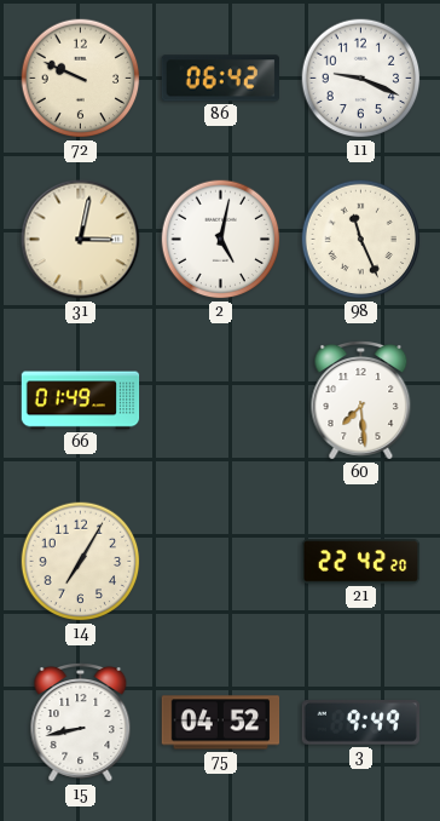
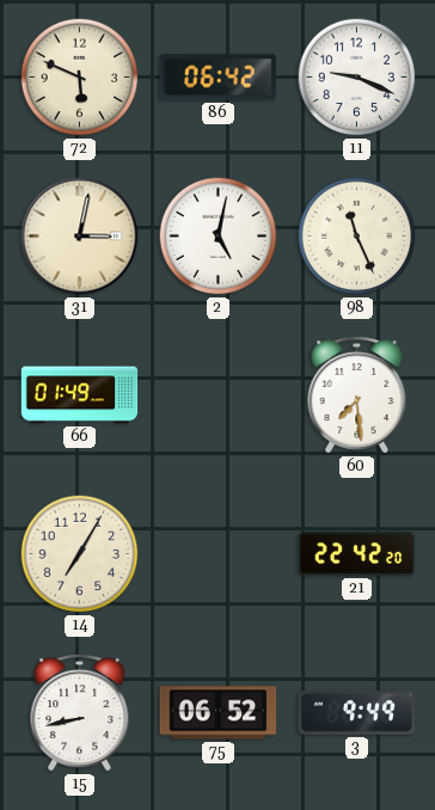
72: 9:49 -> 5:49
75: 04:52 -> 06:52
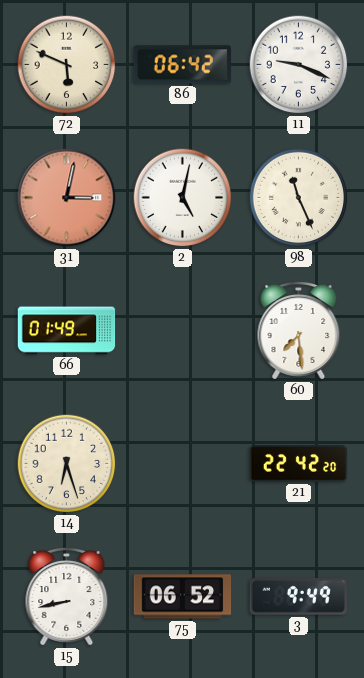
31 dial: cream -> salmon
14: 7:05 -> 6:27
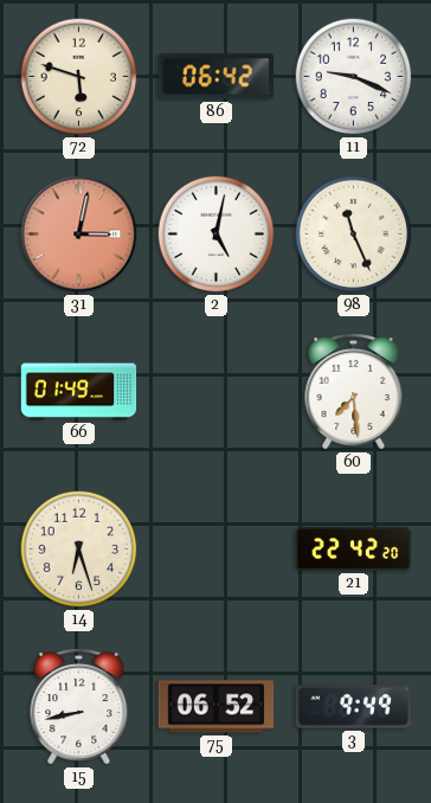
72: 5:49 -> 5:48
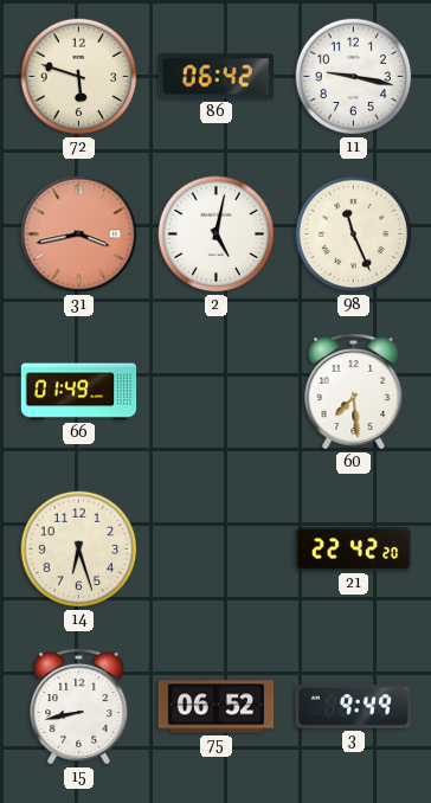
11: 9:19 -> 9:17
31: 3:02 -> 3:43
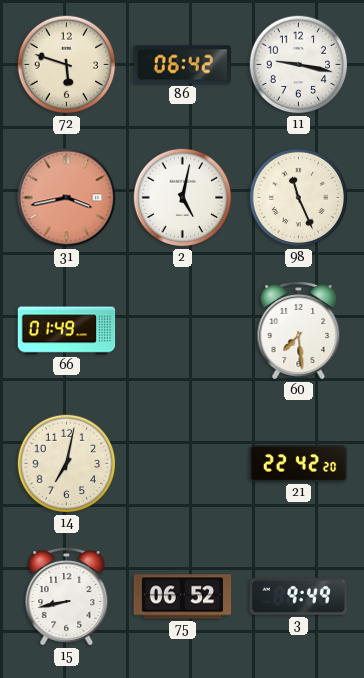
14: 6:27 -> 7:02
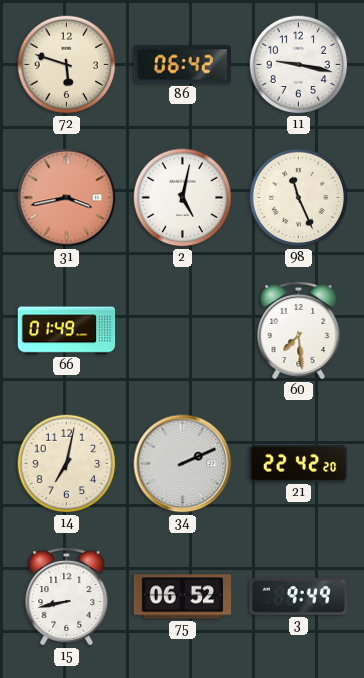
34: none -> 2:11
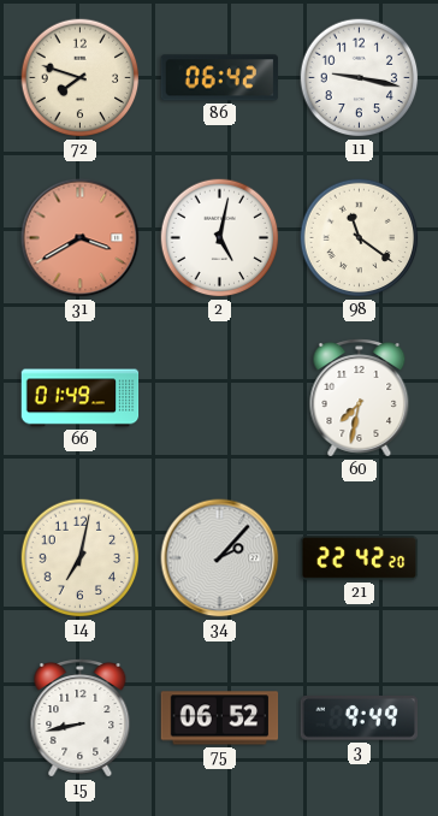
72: 5:48 -> 7:48
31: 3:43 -> 3:40
98: 11:26 -> 11:21
60: 7:29 -> 7:32
34: 2:11 -> 2:07
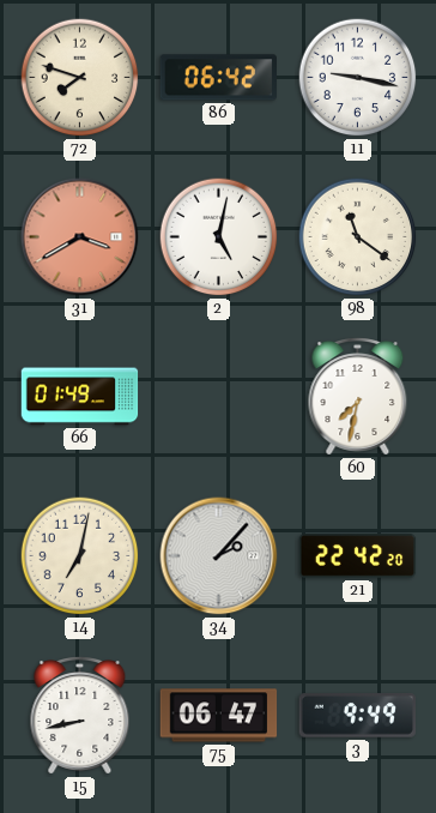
75: 06:52 -> 06:47
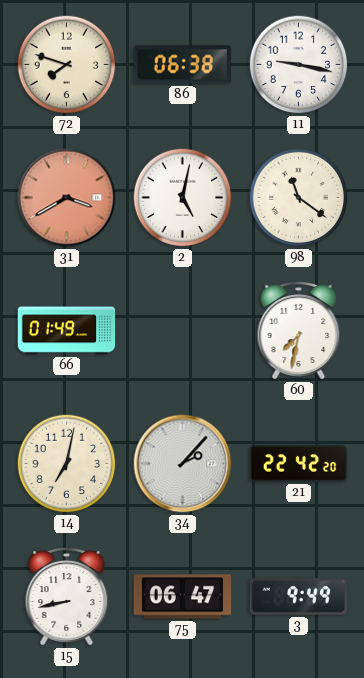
86: 06:42 -> 06:38
